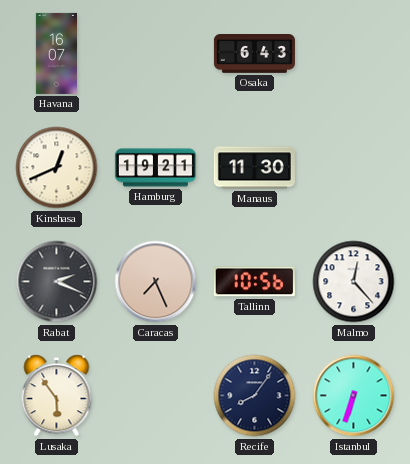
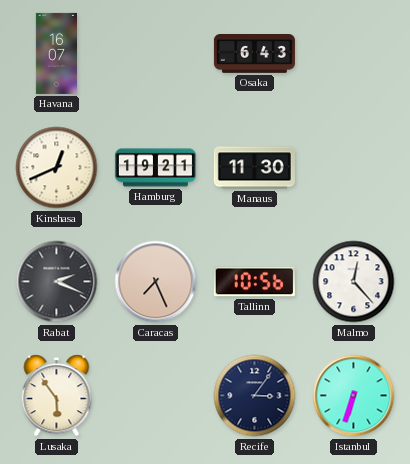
Recife: 8:06 -> 3:06
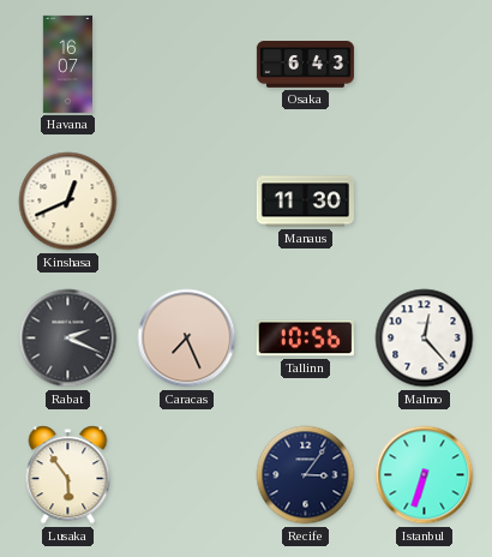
Hamburg: 19:21 -> none
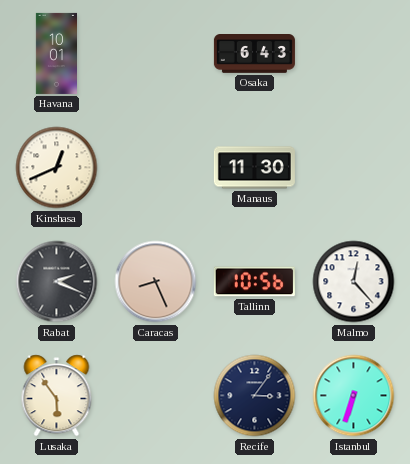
Havana: 16:07 -> 10:01
Caracas: 7:26 -> 8:26
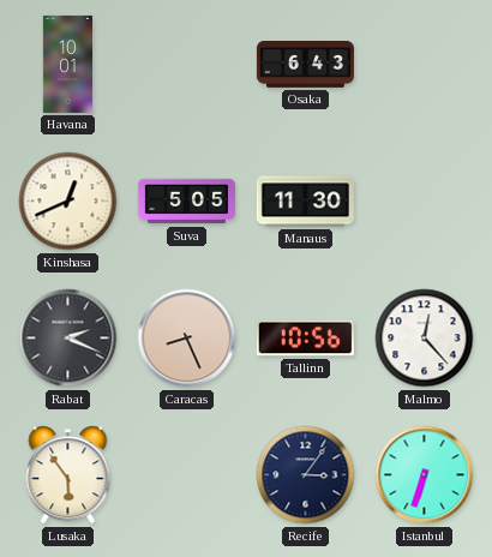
Suva: none -> 5:05
